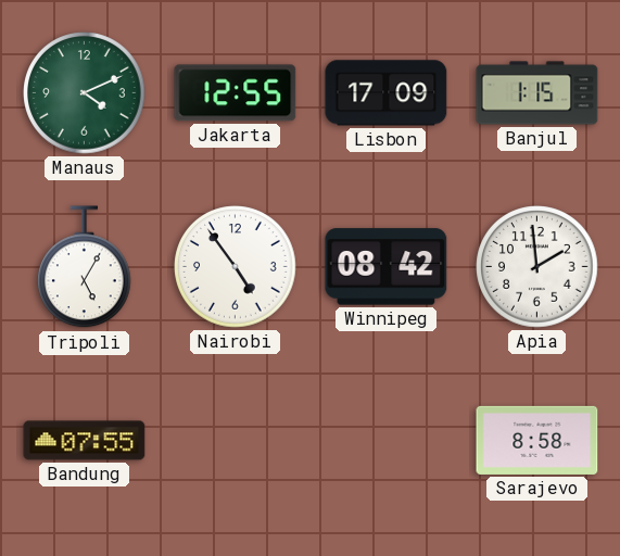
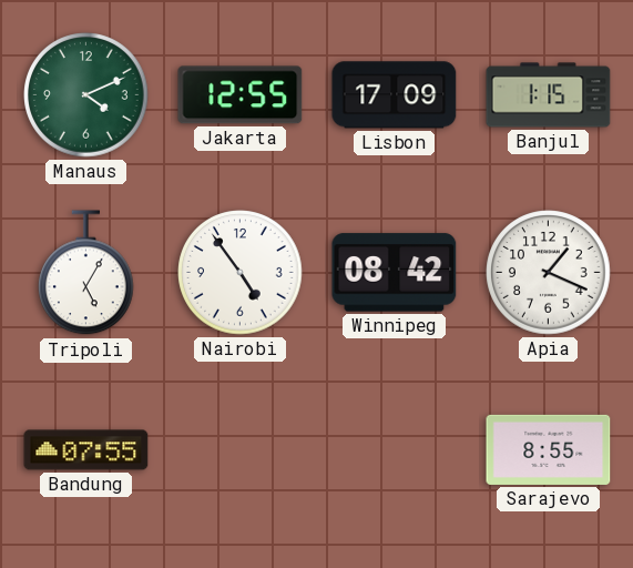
Apia: 1:59 -> 1:19
Sarajevo: 8:58 -> 8:55
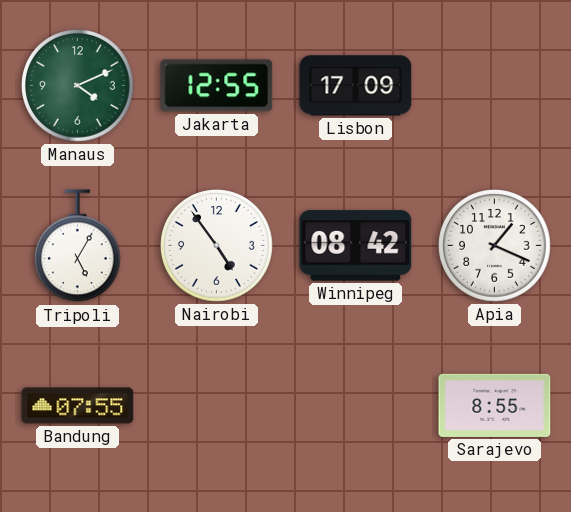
Banjul: 1:15 -> none
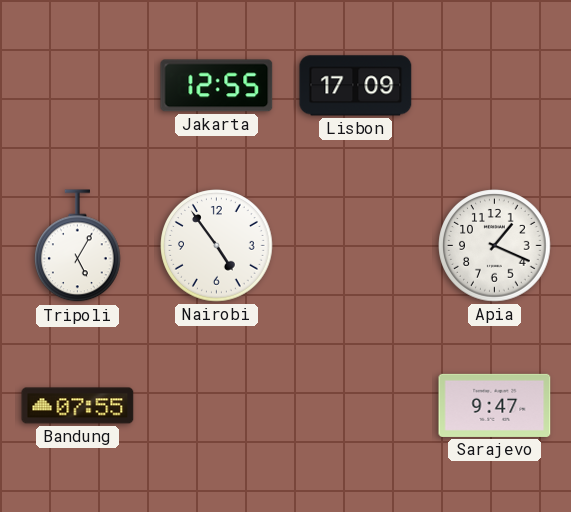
Manaus: 4:11 -> none
Winnipeg: 08:42 -> none
Sarajevo: 8:55 -> 9:47
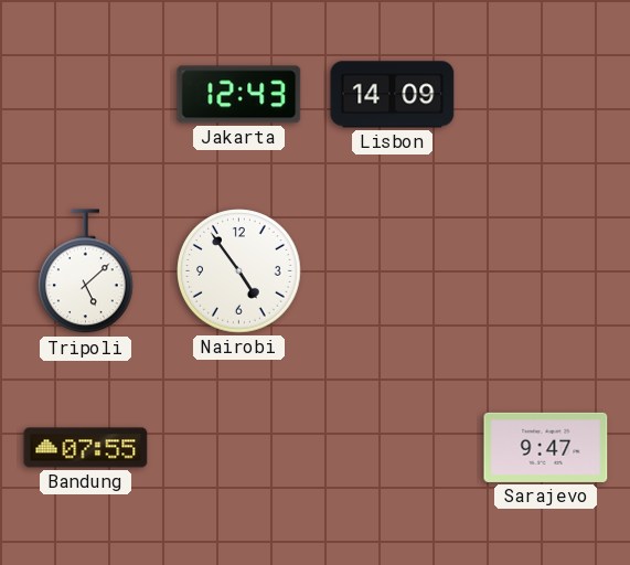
Jakarta: 12:55 -> 12:43
Lisbon: 17:09 -> 14:09
Tripoli: 5:05 -> 5:08
Apia: 1:19 -> none
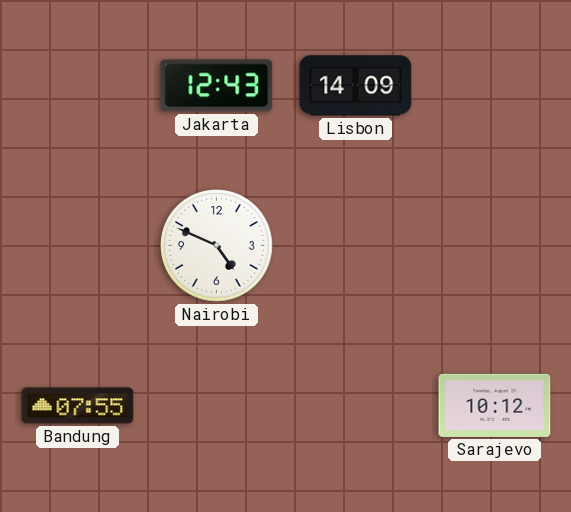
Tripoli: 5:08 -> none
Nairobi: 4:54 -> 4:49
Sarajevo: 9:47 -> 10:12
